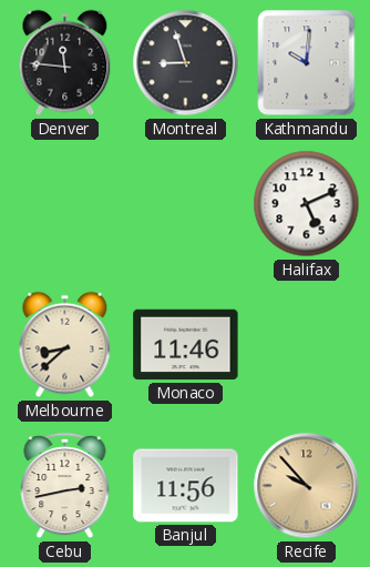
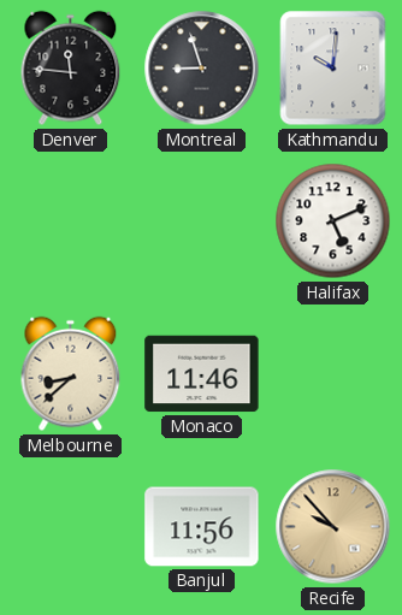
Cebu: 2:43 -> none
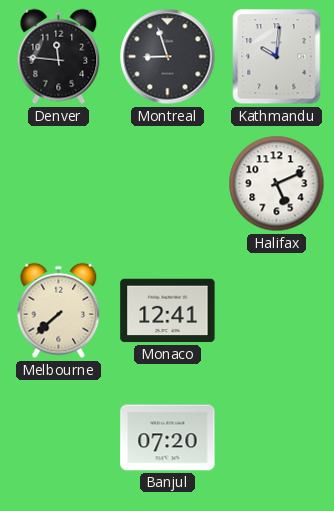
Melbourne: 8:38 -> 7:38
Monaco: 11:46 -> 12:41
Banjul: 11:56 -> 07:20
Recife: 9:53 -> none
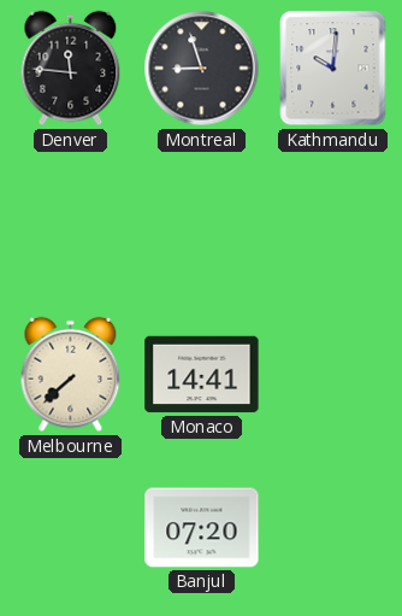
Halifax: 5:11 -> none
Monaco: 12:41 -> 14:41
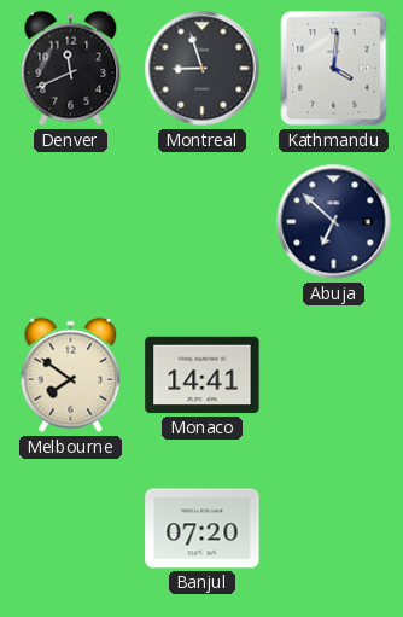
Denver: 11:46 -> 11:41
Kathmandu: 10:01 -> 4:01
Abuja: none -> 6:52
Melbourne: 7:38 -> 7:51
